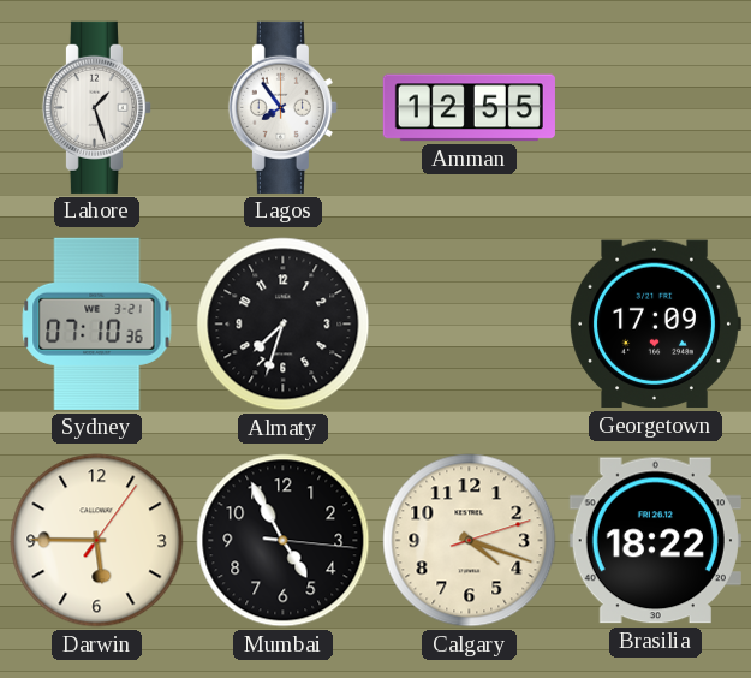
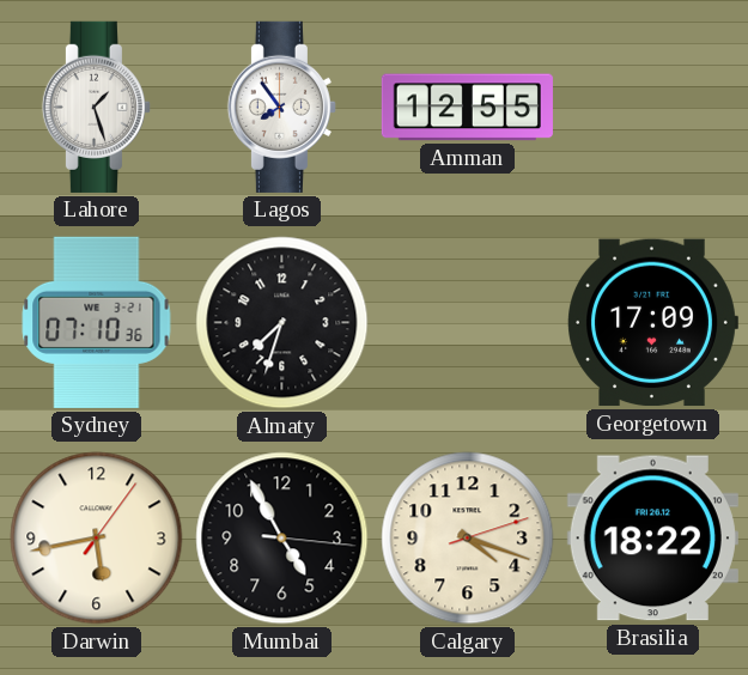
Darwin: 5:45 -> 5:43
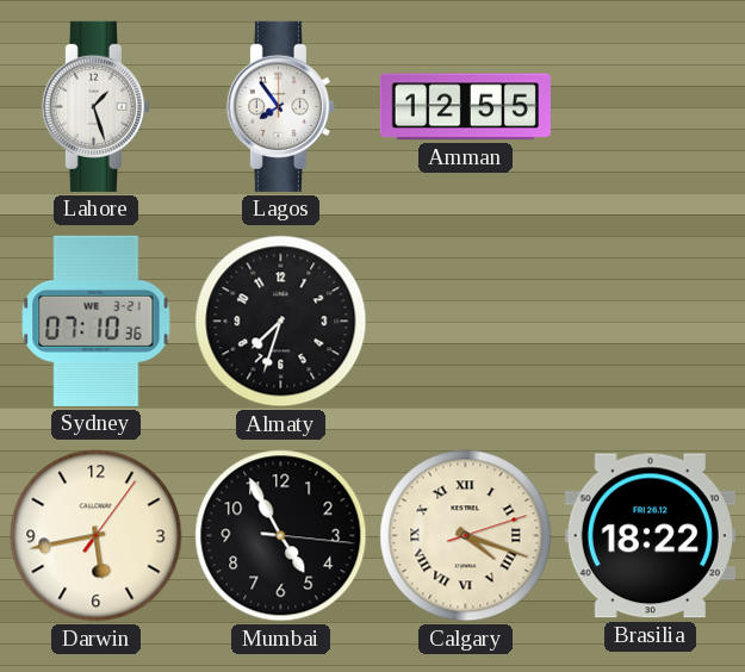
Georgetown: 17:09 -> none
Calgary numerals: Arabic -> Roman
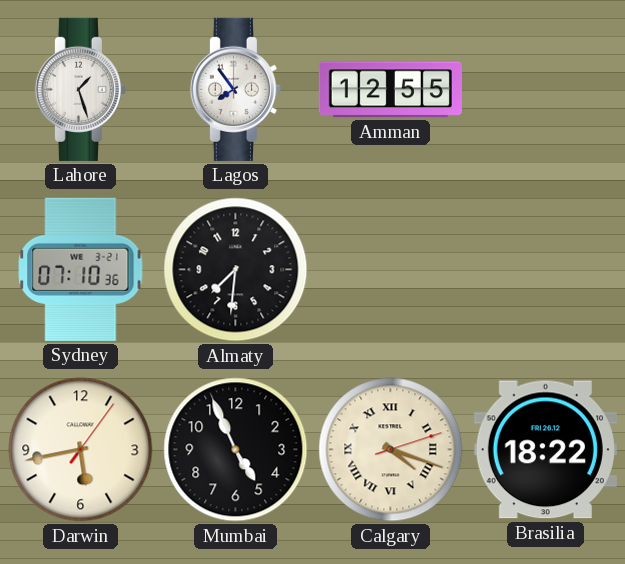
Almaty: 7:33 -> 7:31
Mumbai: 4:55:16 -> 4:55:56
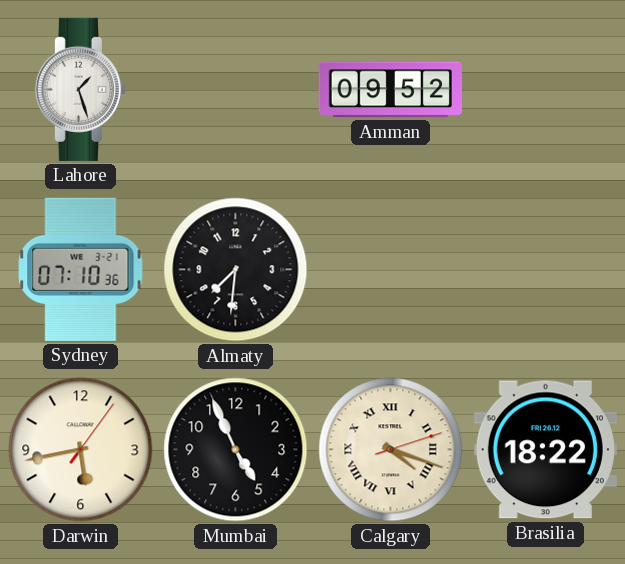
Lagos: 7:54 -> none
Amman: 12:55 -> 09:52
